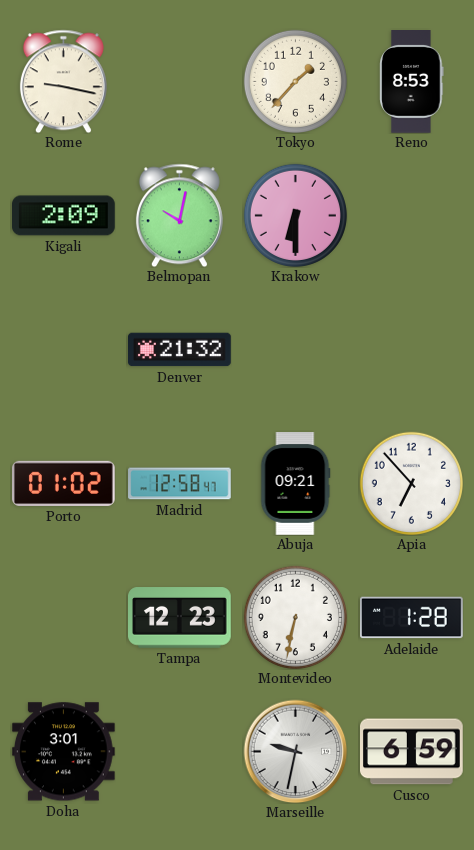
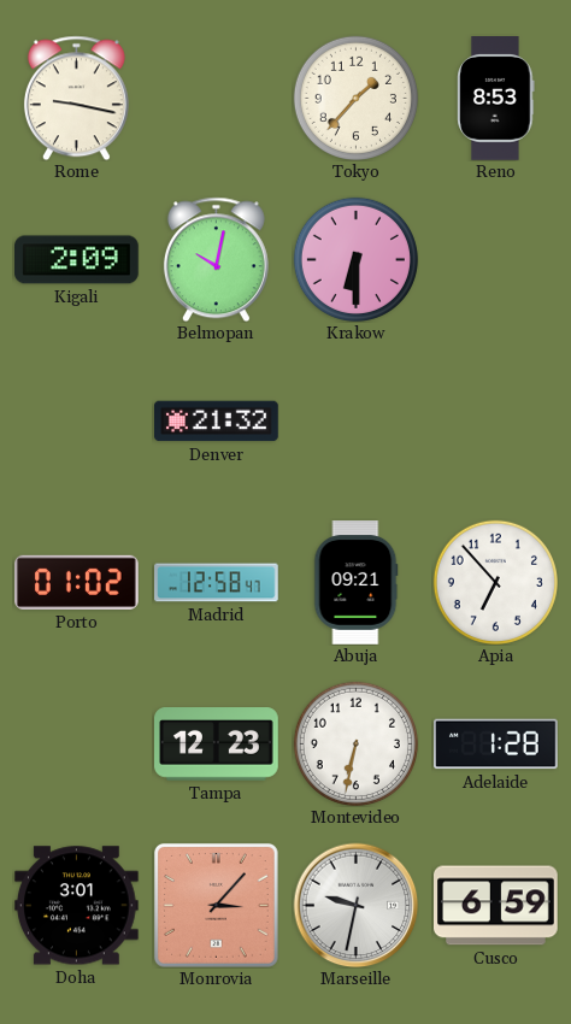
Monrovia: none -> 3:07
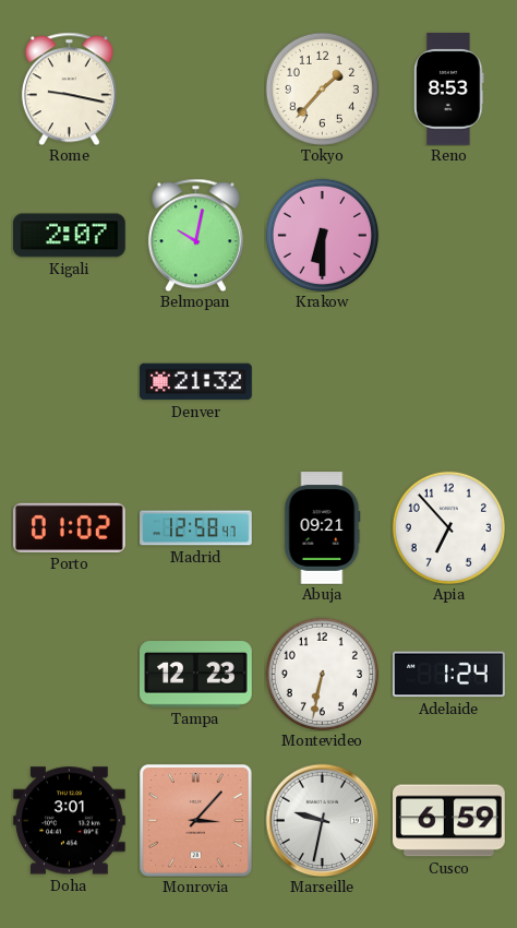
Kigali: 2:09 -> 2:07
Adelaide: 1:28 -> 1:24
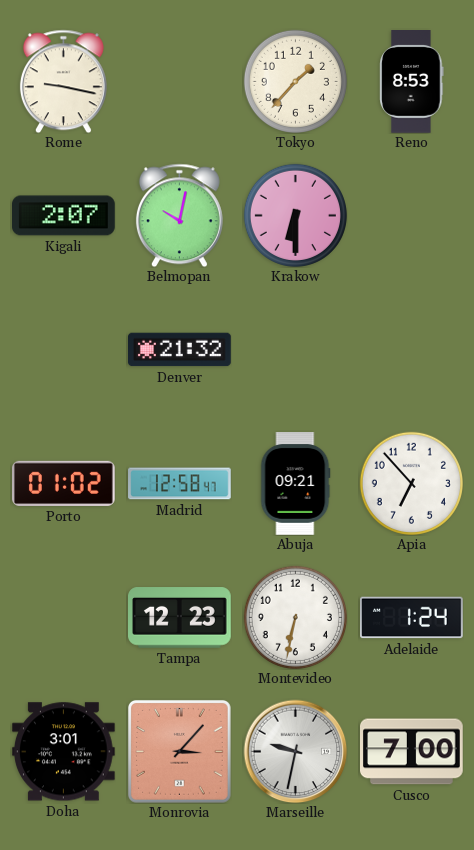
Cusco: 6:59 -> 7:00
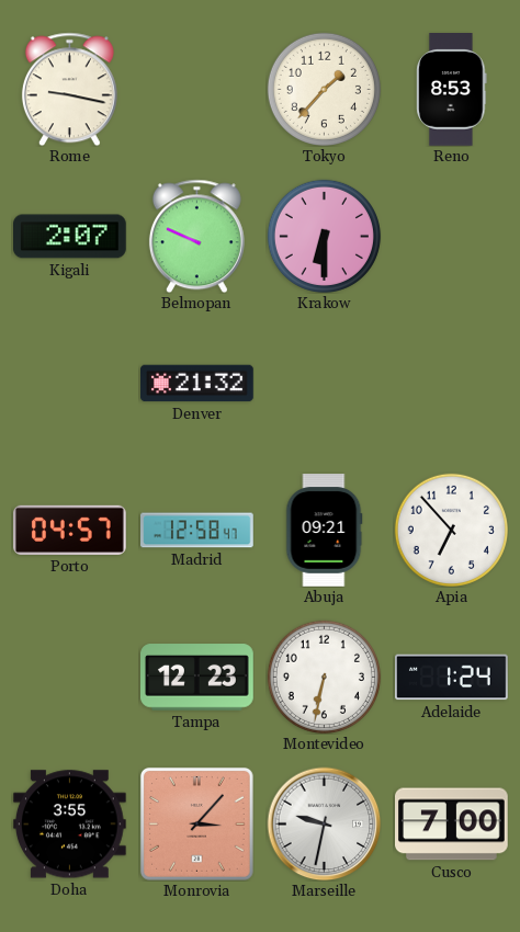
Belmopan: 10:02 -> 9:49
Porto: 01:02 -> 04:57
Doha: 3:01 -> 3:55
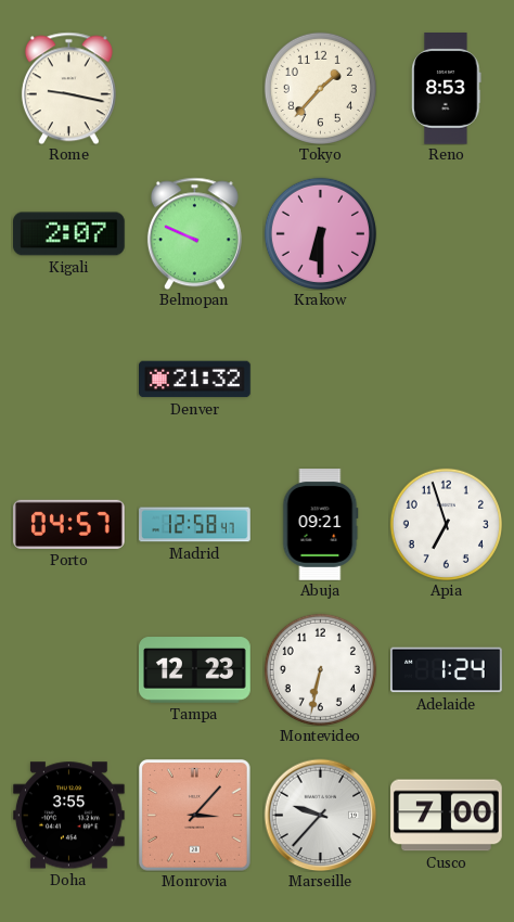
Apia: 6:53 -> 6:57
Marseille: 9:32 -> 9:37
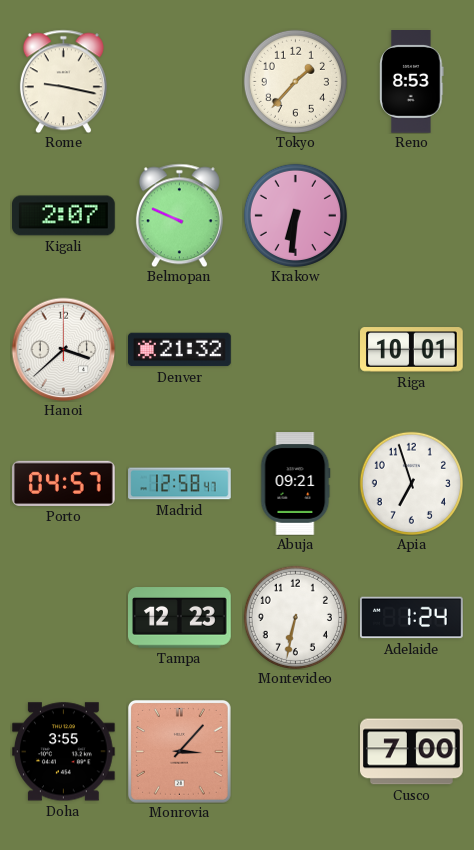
Krakow: 6:30 -> 6:31
Hanoi: none -> 3:38
Riga: none -> 10:01
Marseille: 9:37 -> none
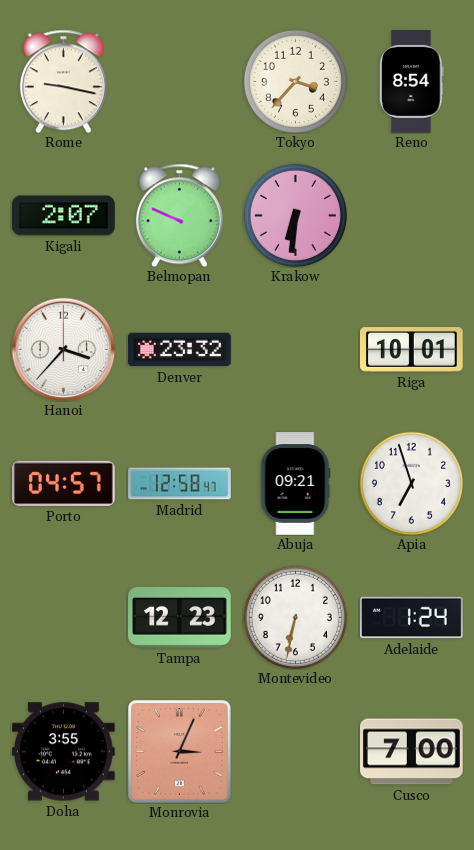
Tokyo: 1:37 -> 3:37
Reno: 8:53 -> 8:54
Hanoi: 3:38 -> 3:37
Denver: 21:32 -> 23:32
Monrovia: 3:07 -> 3:04
